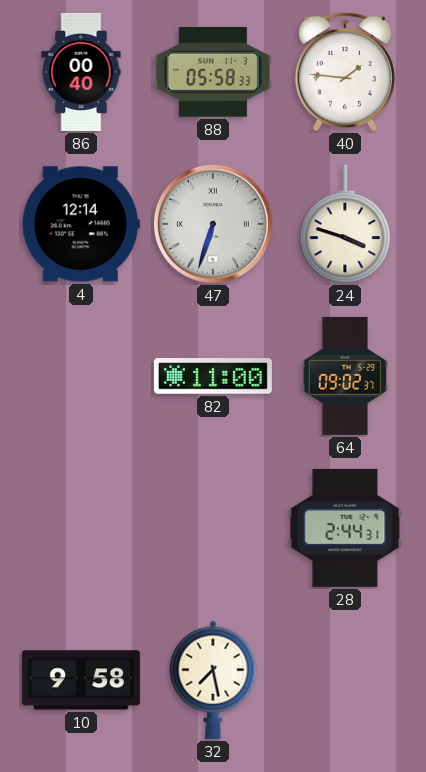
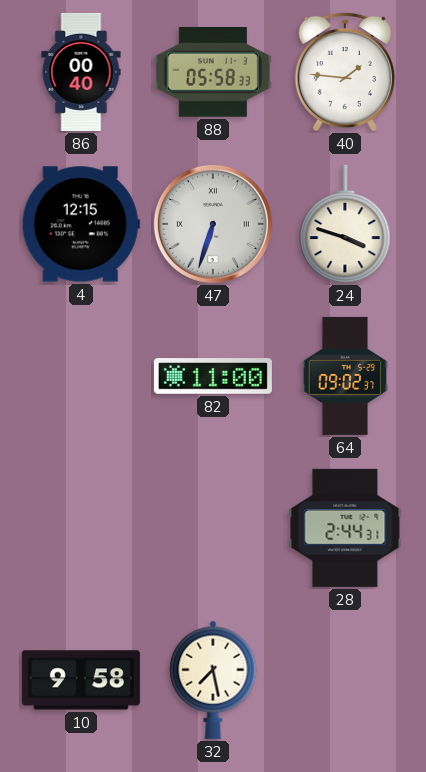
4: 12:14 -> 12:15
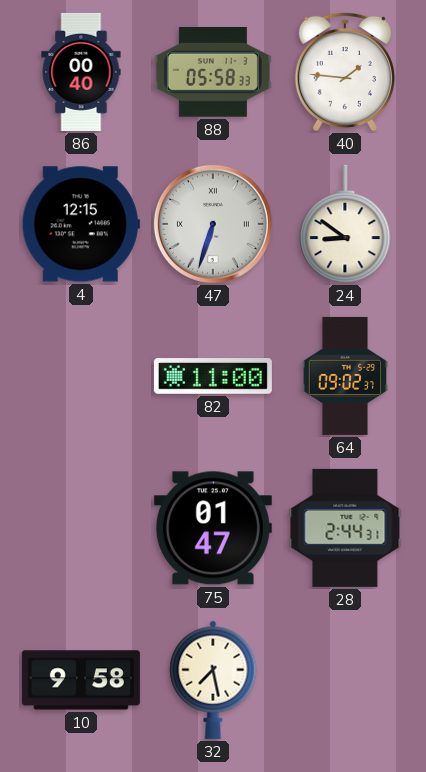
24: 3:48 -> 8:51
75: none -> 01:47
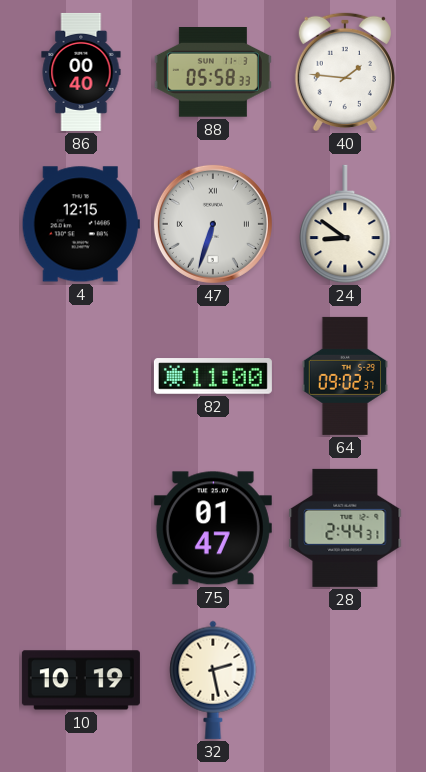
10: 9:58 -> 10:19
32: 7:28 -> 2:28
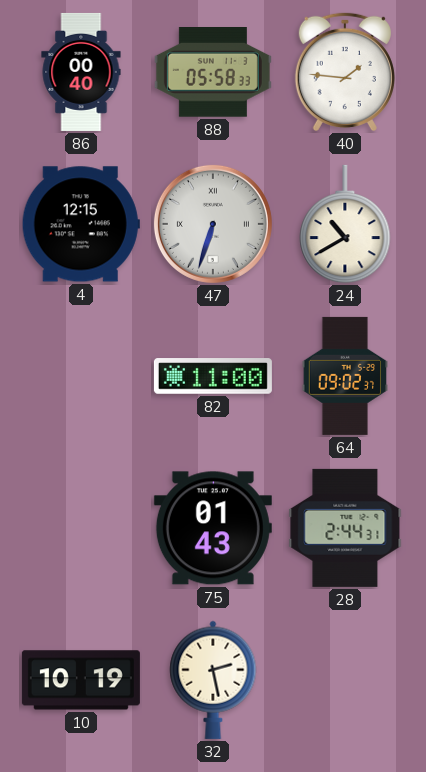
24: 8:51 -> 10:40
75: 01:47 -> 01:43
